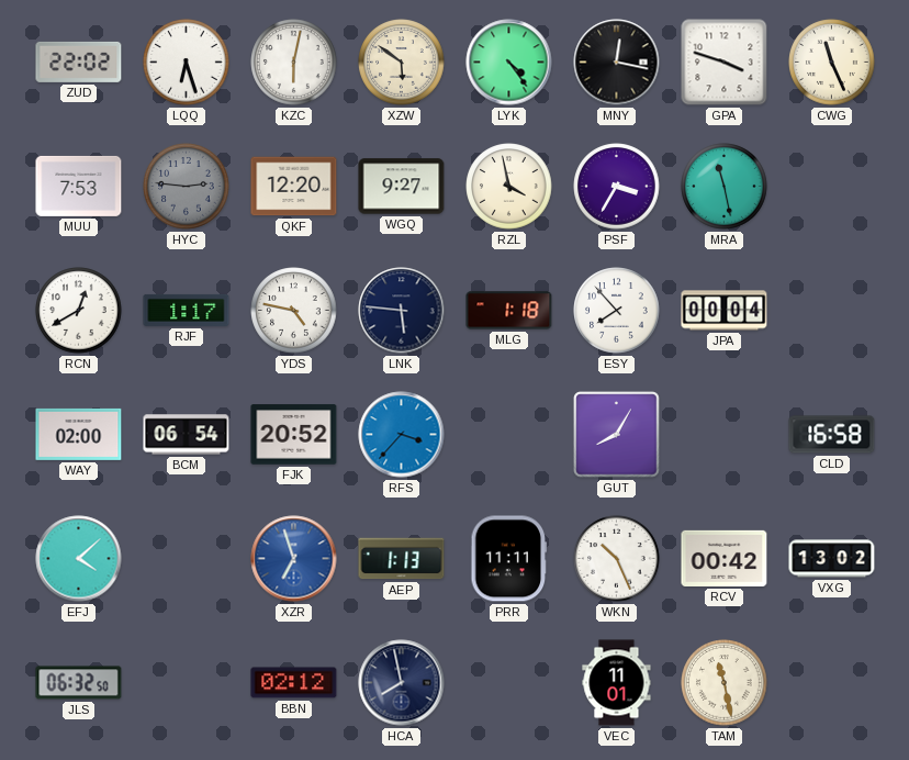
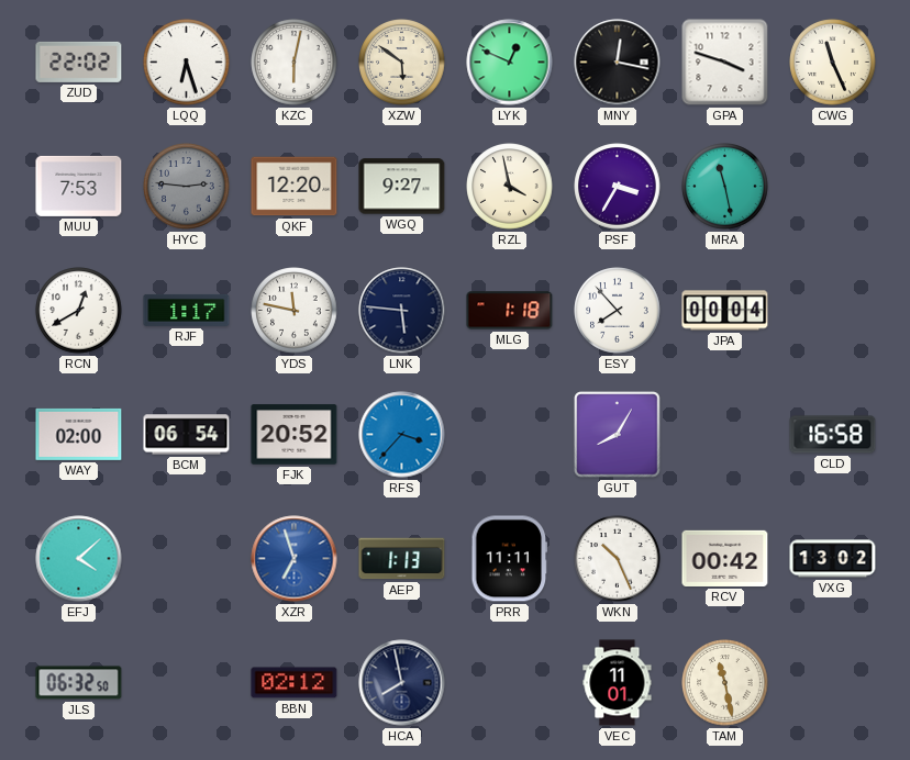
LYK: 4:24 -> 12:49
YDS: 4:47 -> 11:47
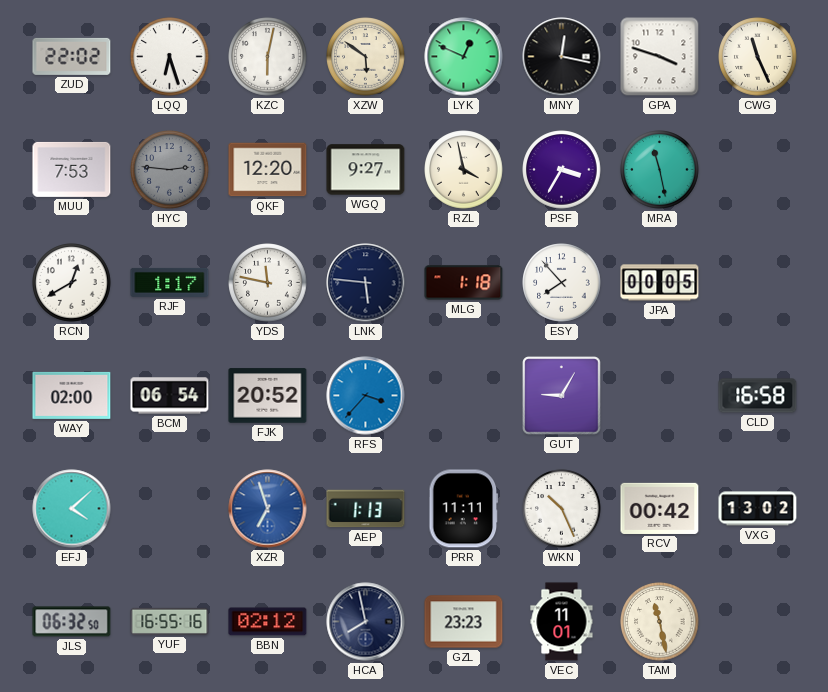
JPA: 00:04 -> 00:05
GUT: 8:05 -> 9:05
YUF: none -> 16:55
GZL: none -> 23:23
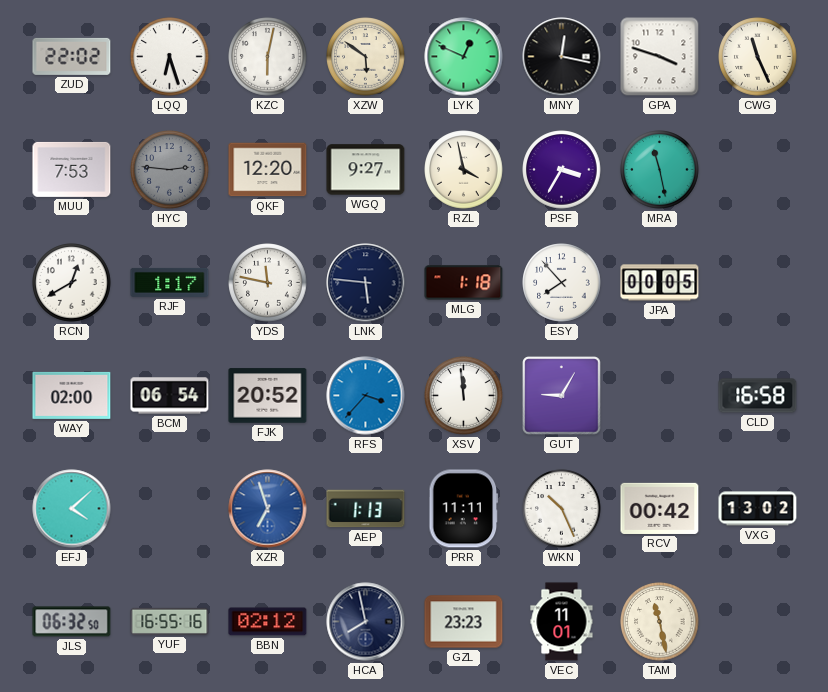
XSV: none -> 11:59
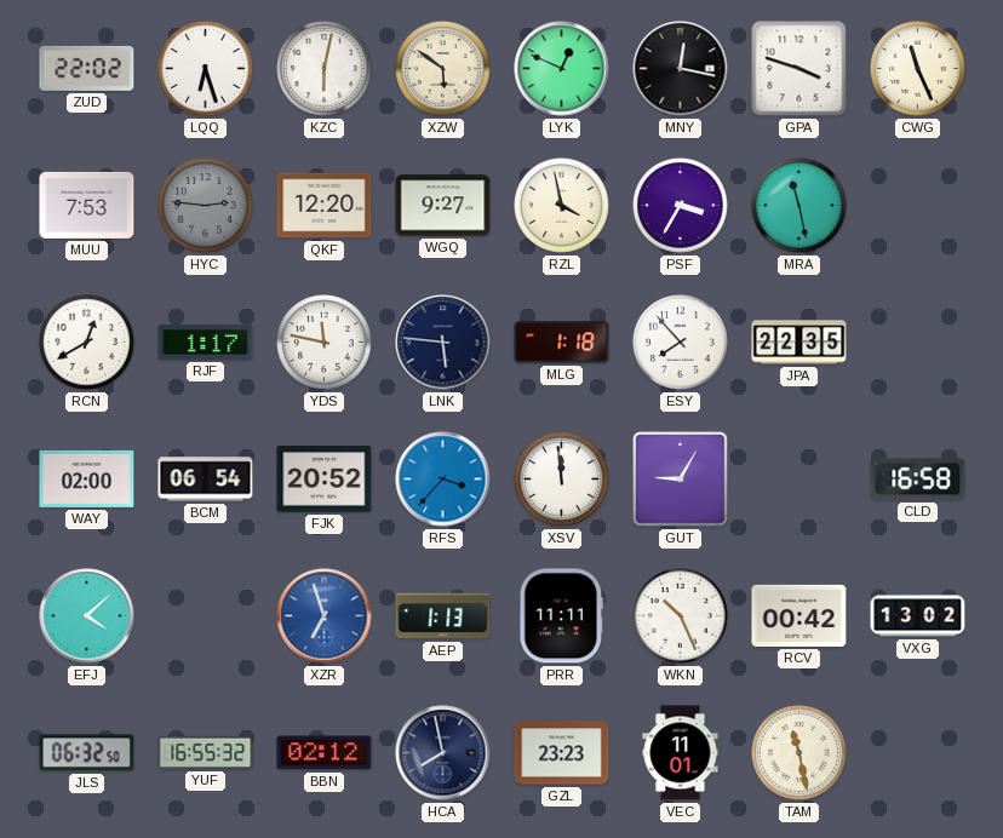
JPA: 00:05 -> 22:35
YUF: 16:55:16 -> 16:55:32
